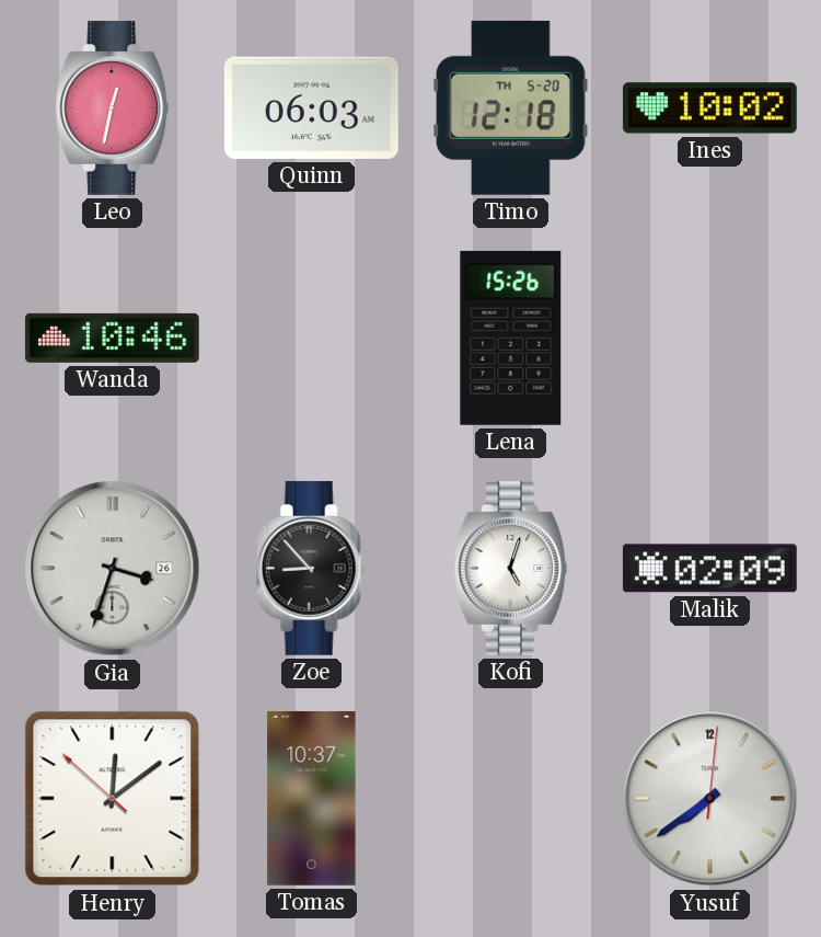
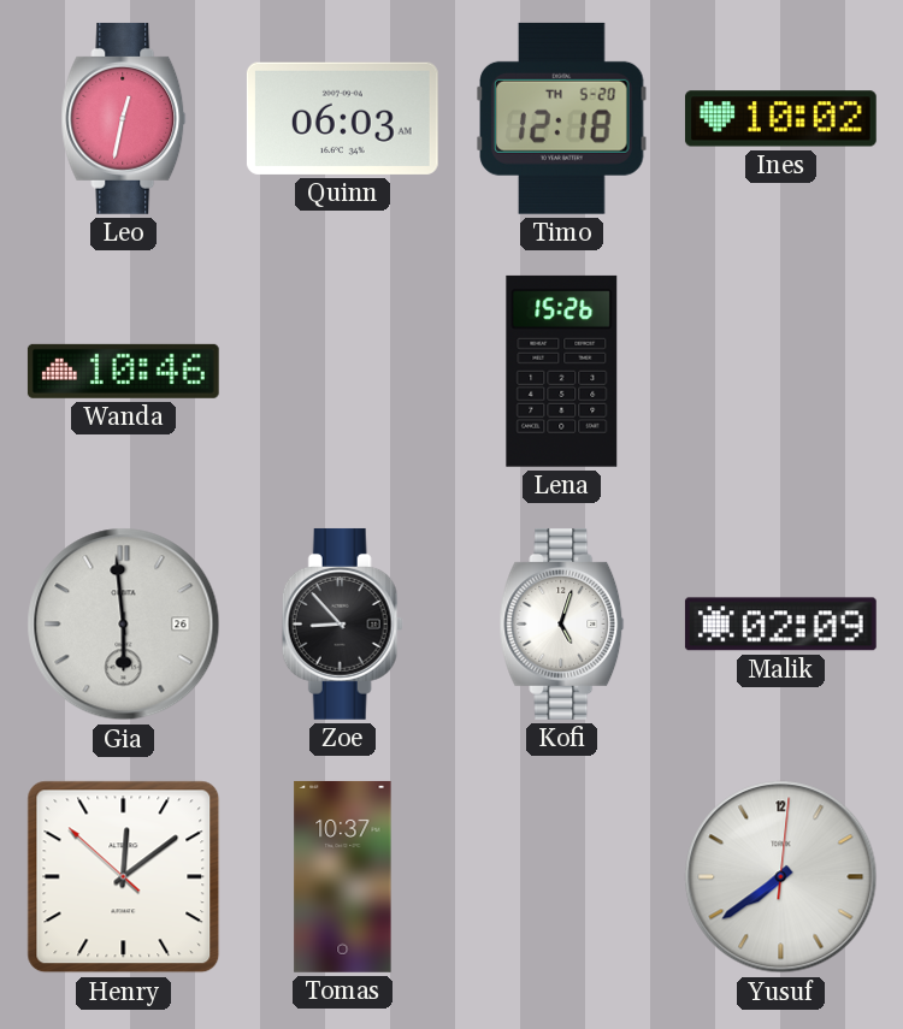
Gia: 3:33 -> 5:59
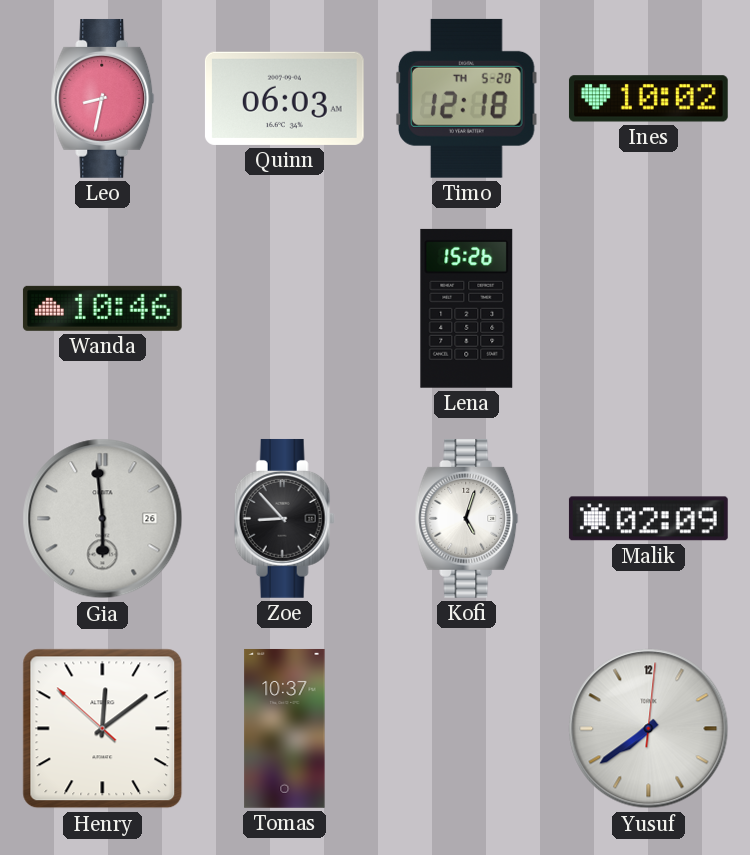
Leo: 12:32 -> 8:32
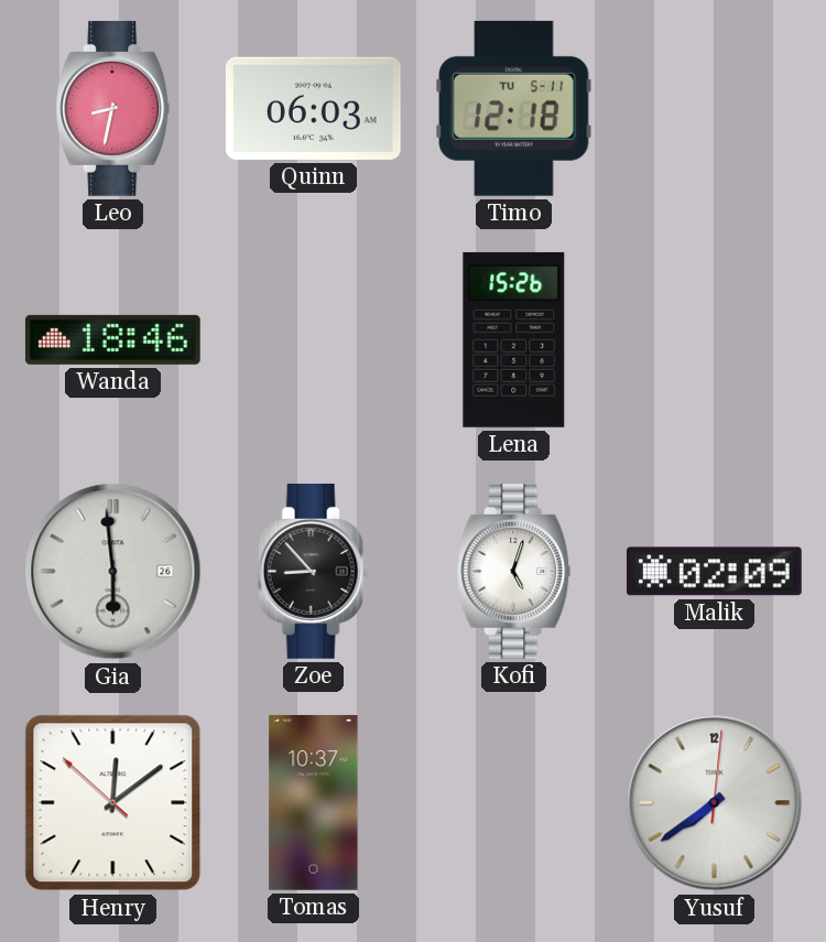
Timo date: TH 5-20 -> TU 5-11
Ines: 10:02 -> none
Wanda: 10:46 -> 18:46
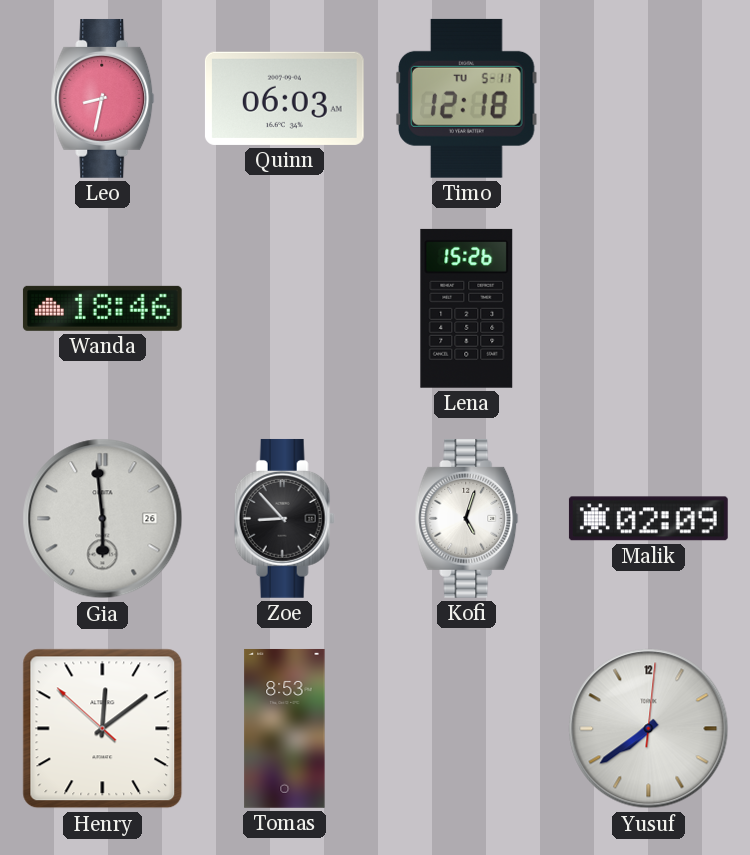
Tomas: 10:37 -> 8:53
